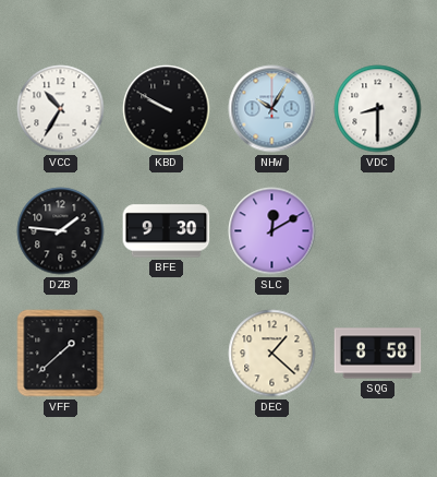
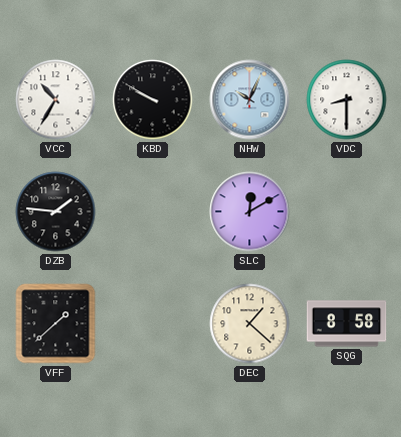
NHW: 10:05 -> 10:04
BFE: 9:30 -> none
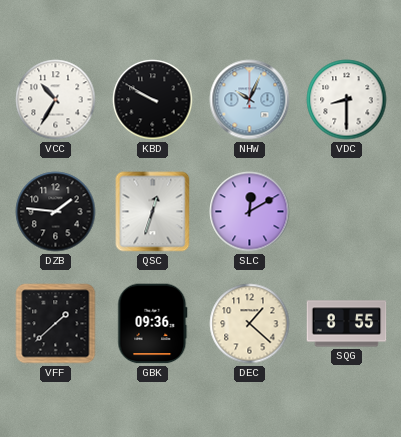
QSC: none -> 12:33
GBK: none -> 09:36
SQG: 8:58 -> 8:55
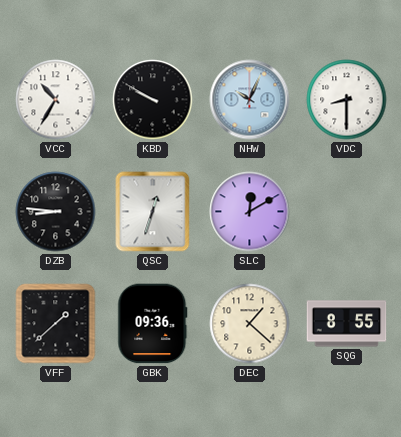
DZB: 1:46 -> 8:46
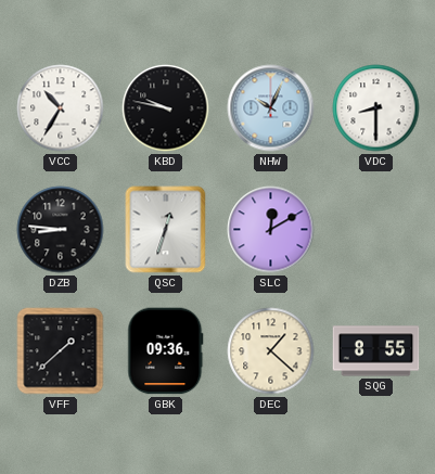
KBD: 9:50 -> 9:47
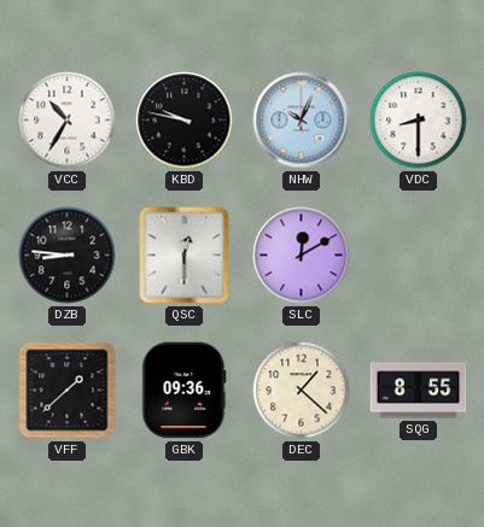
QSC: 12:33 -> 12:30
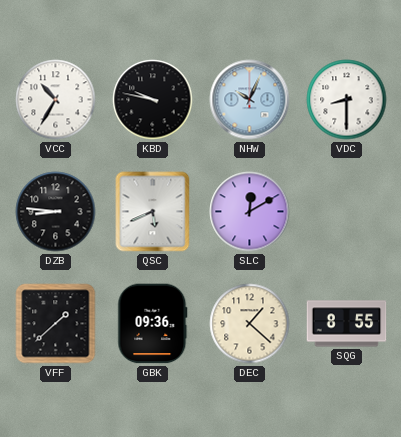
QSC: 12:30 -> 5:41
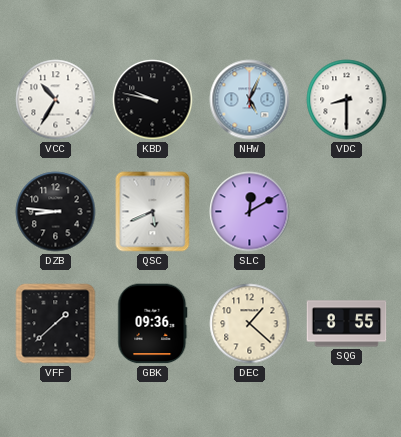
NHW: 10:04 -> 5:04
